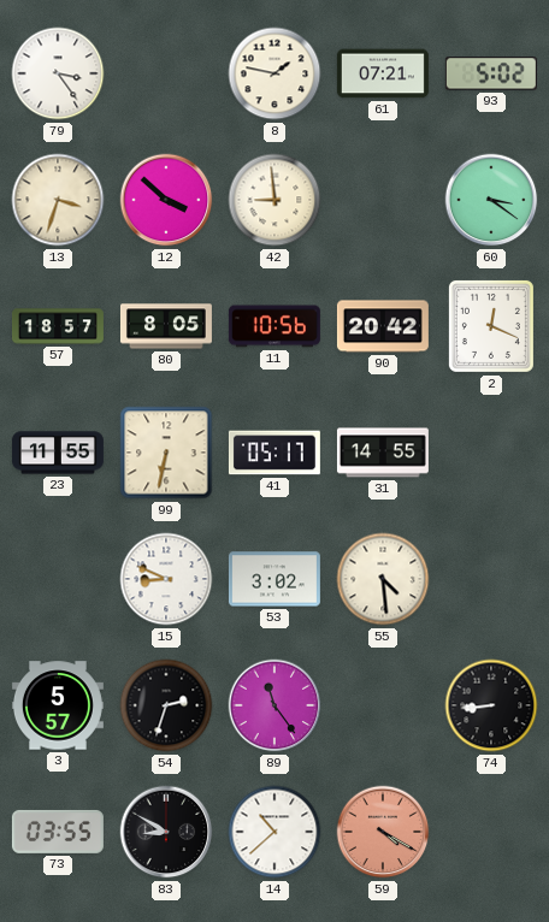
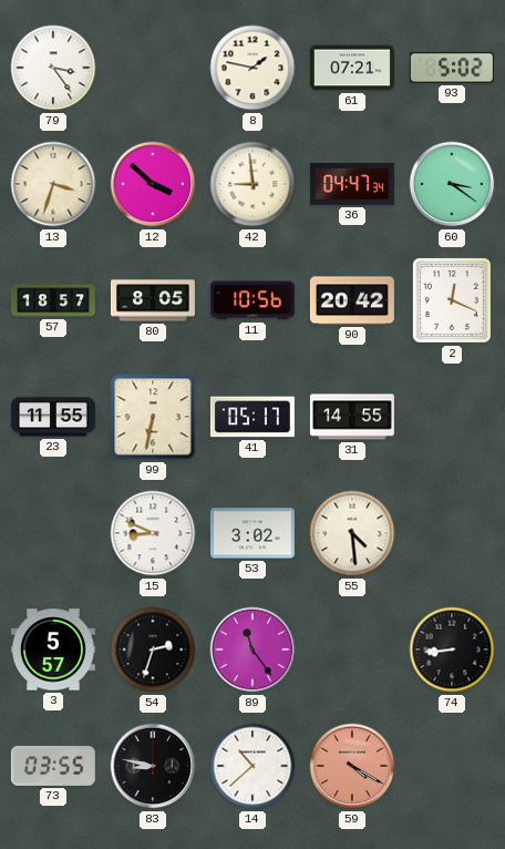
36: none -> 04:47
83: 8:50 -> 8:47
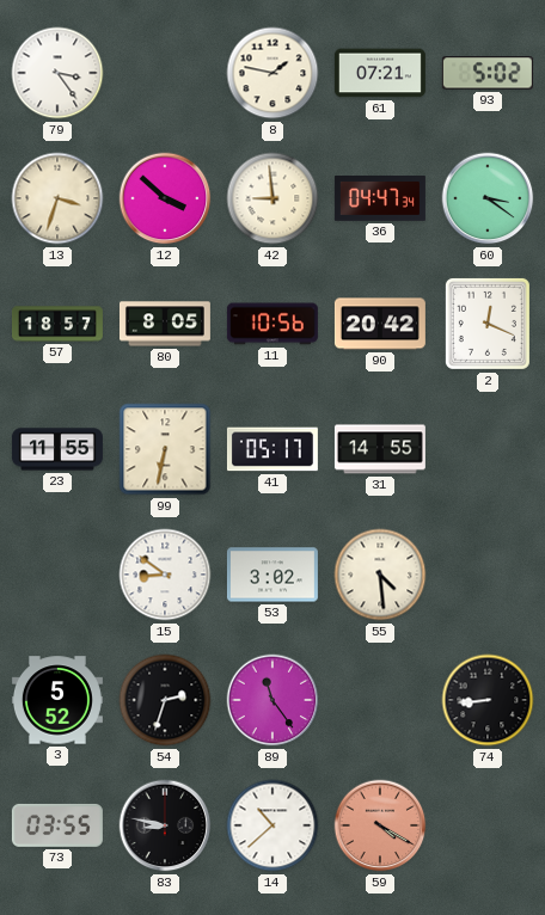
15: 8:49 -> 8:51
3: 5:57 -> 5:52
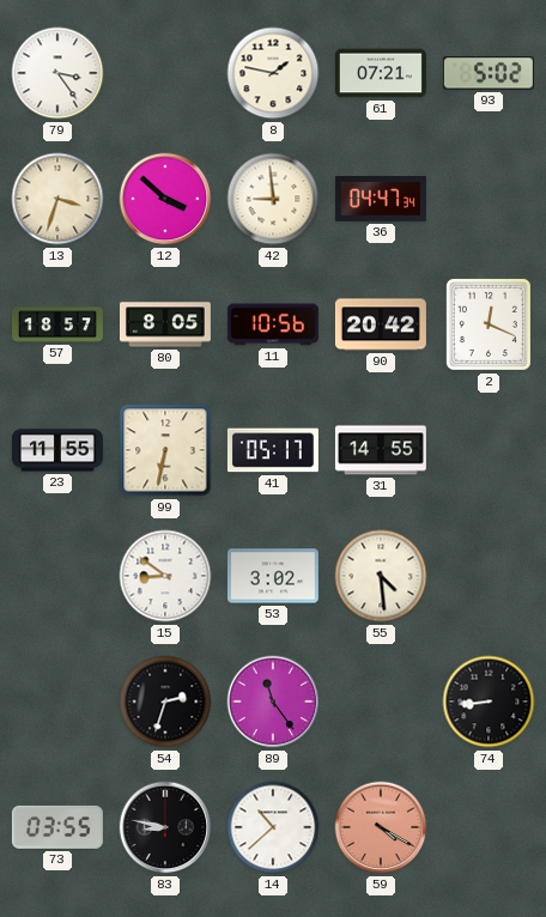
60: 3:21 -> none
3: 5:52 -> none
